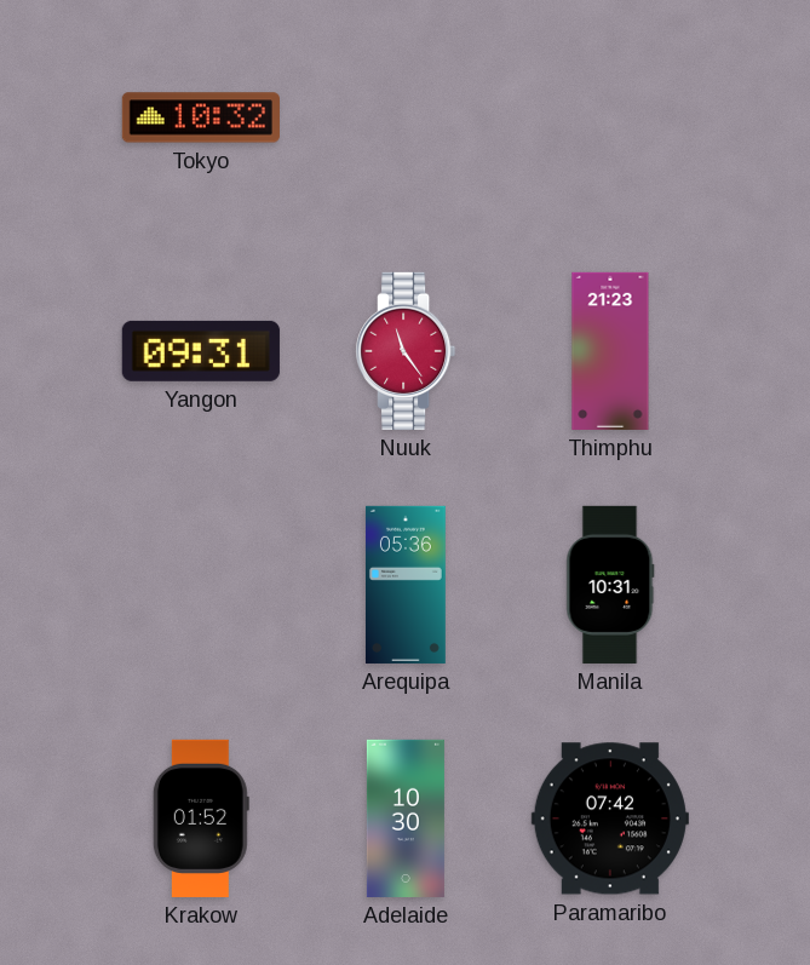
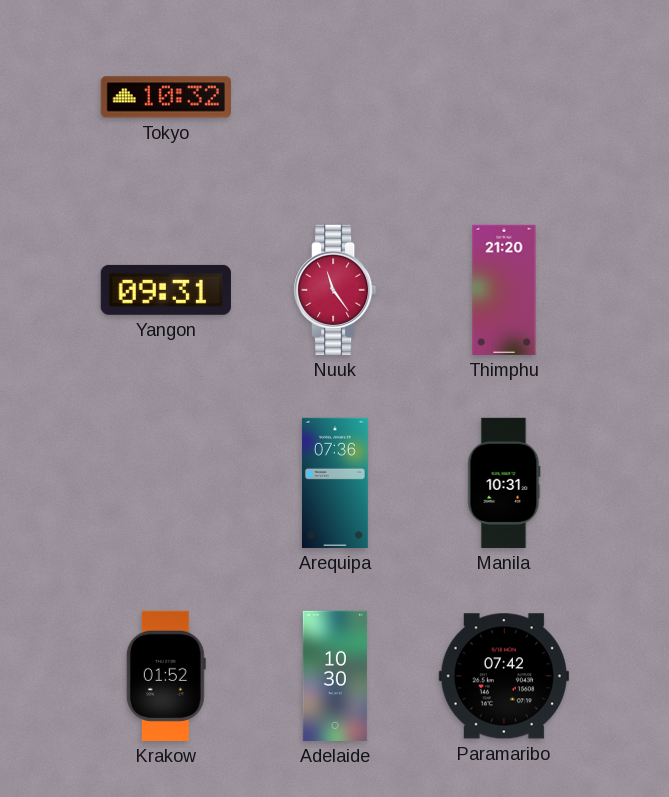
Thimphu: 21:23 -> 21:20
Arequipa: 05:36 -> 07:36
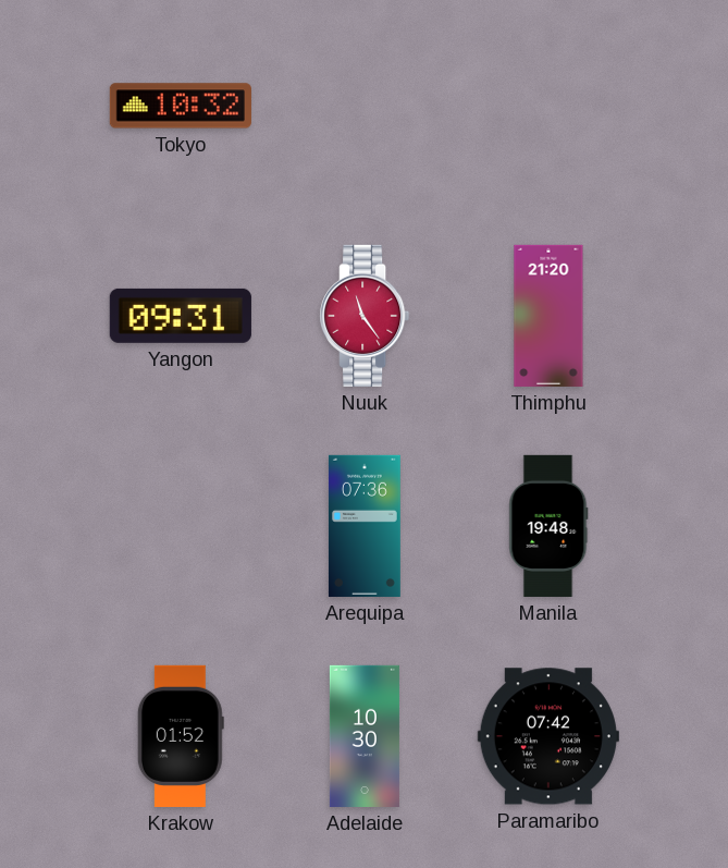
Manila: 10:31 -> 19:48
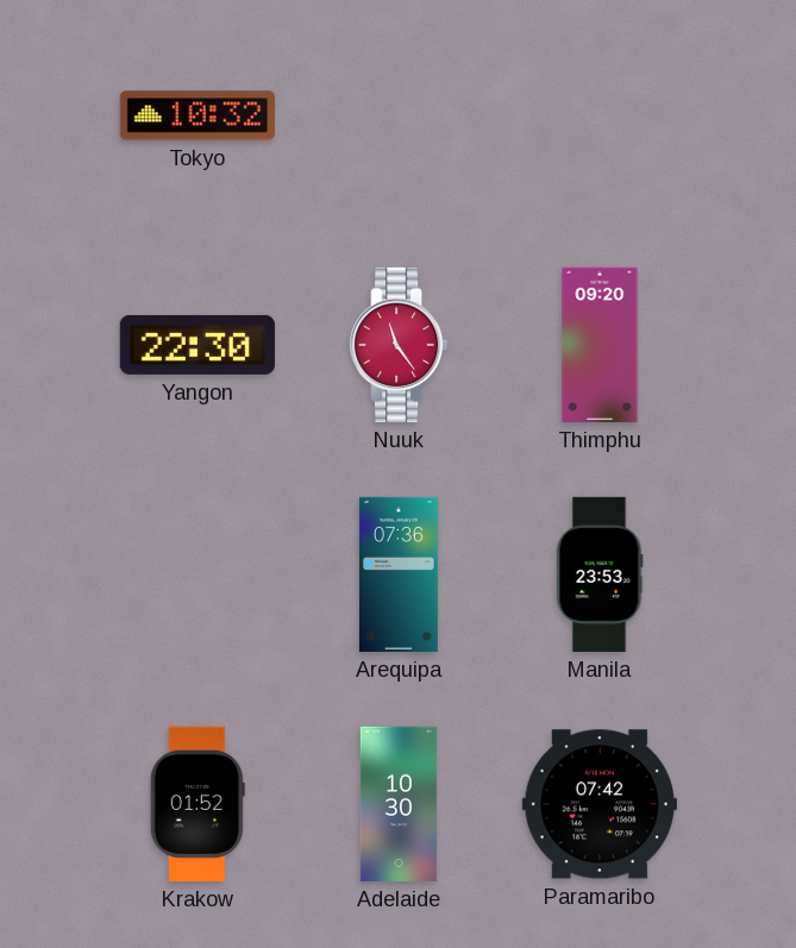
Yangon: 09:31 -> 22:30
Thimphu: 21:20 -> 09:20
Manila: 19:48 -> 23:53
